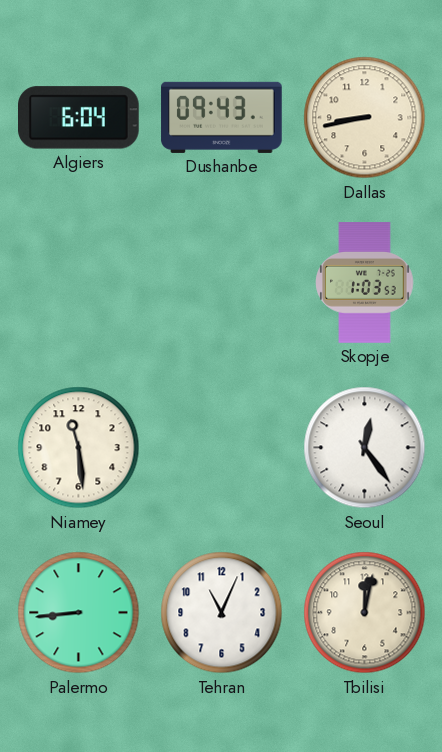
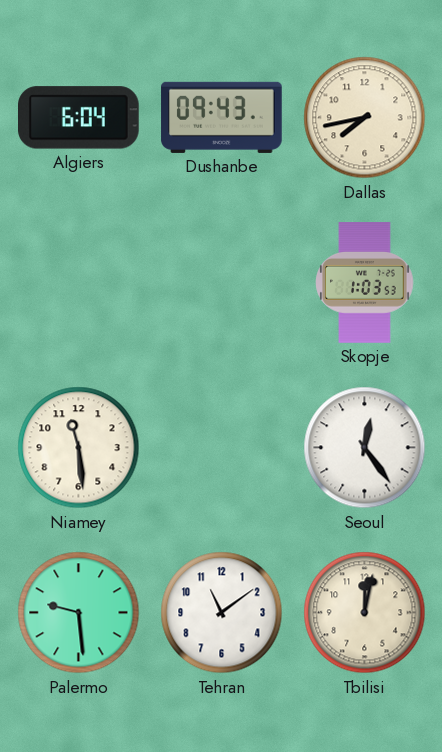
Dallas: 8:43 -> 7:43
Palermo: 8:44 -> 9:29
Tehran: 11:04 -> 11:09
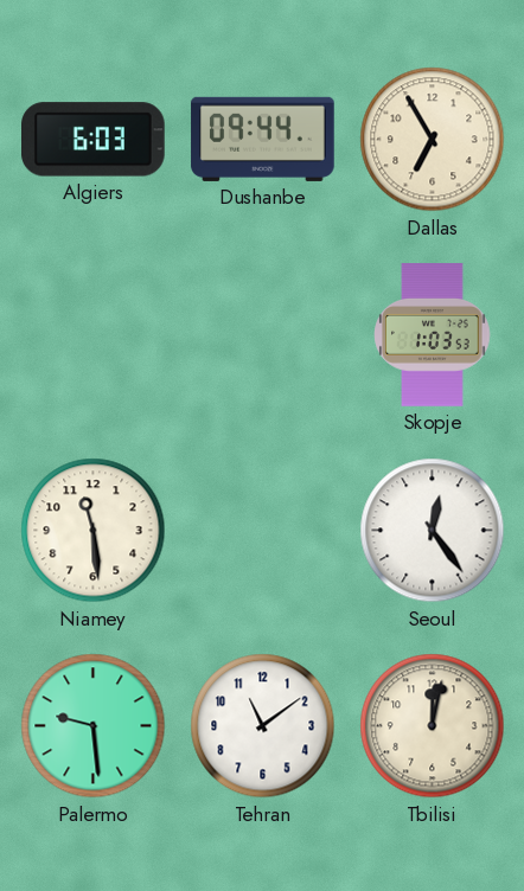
Algiers: 6:04 -> 6:03
Dushanbe: 09:43 -> 09:44
Dallas: 7:43 -> 6:55
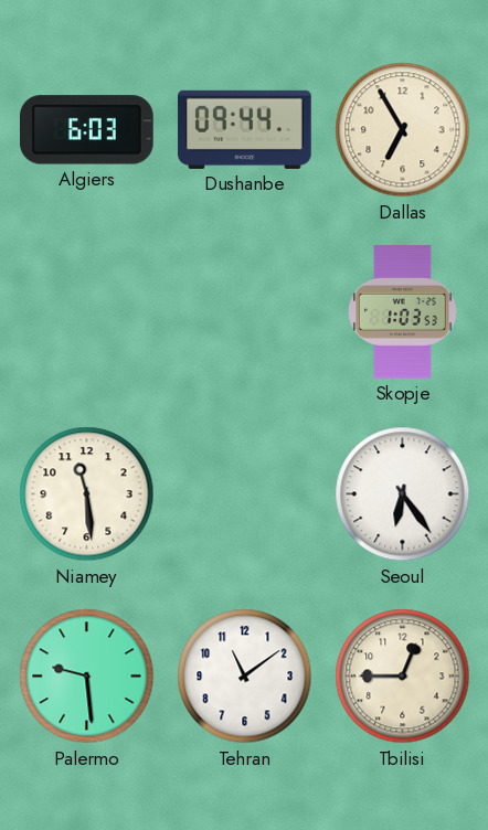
Seoul: 12:24 -> 6:24
Tbilisi: 12:02 -> 12:45
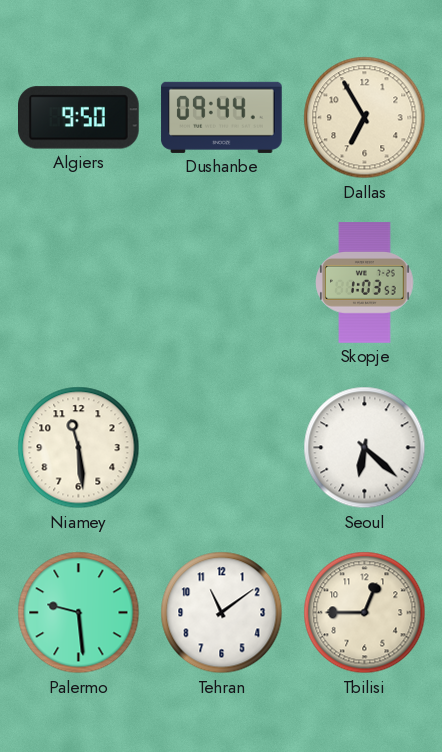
Algiers: 6:03 -> 9:50
Seoul: 6:24 -> 6:22
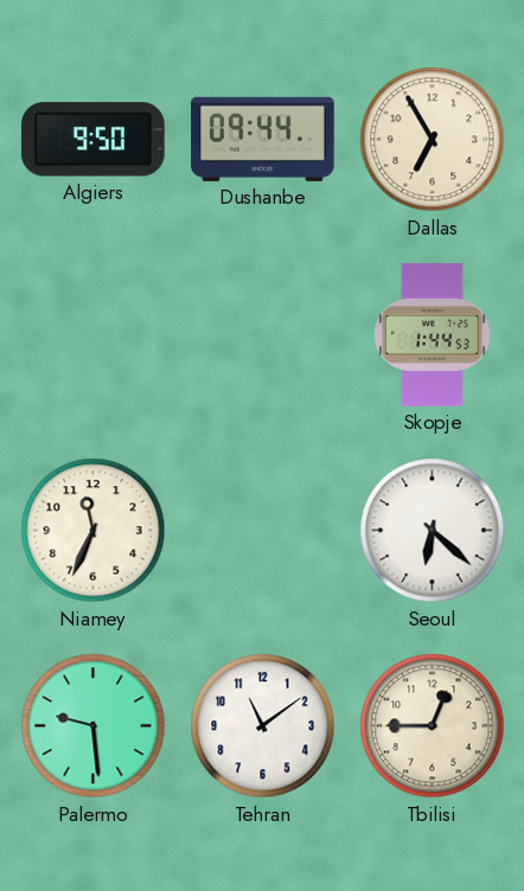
Skopje: 1:03 -> 1:44
Niamey: 11:29 -> 11:34
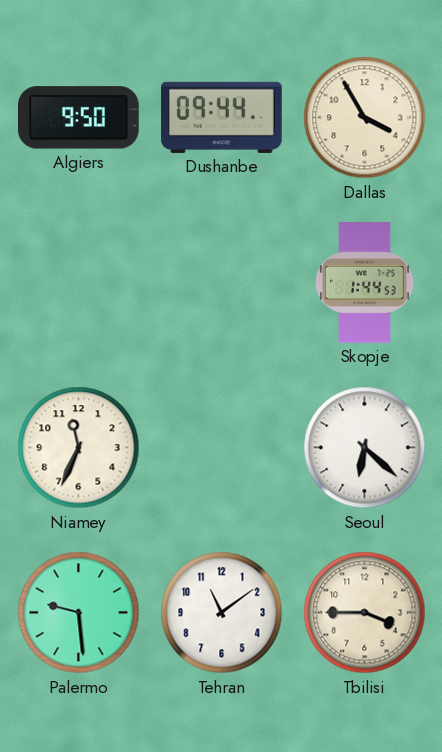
Dallas: 6:55 -> 3:55
Tbilisi: 12:45 -> 3:45
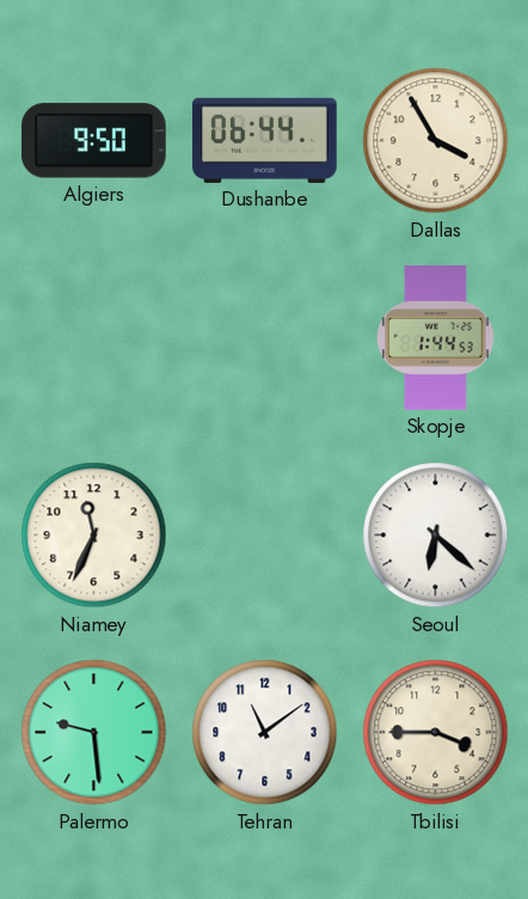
Dushanbe: 09:44 -> 06:44
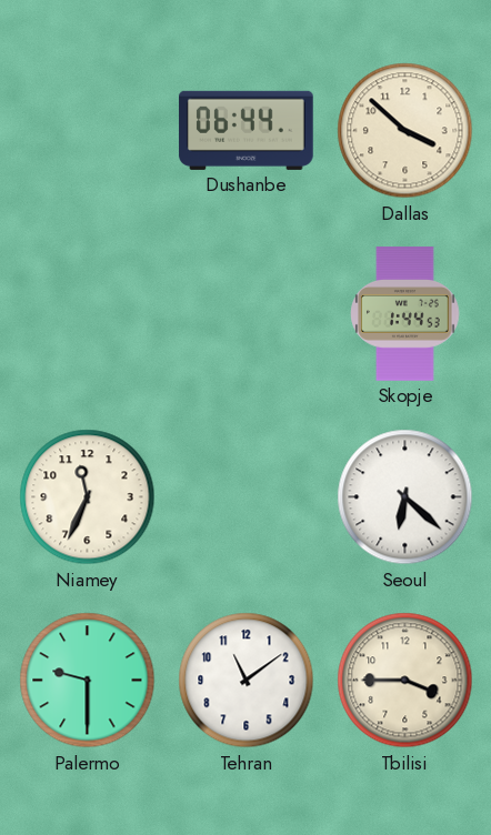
Algiers: 9:50 -> none
Dallas: 3:55 -> 3:52
Palermo: 9:29 -> 9:30
